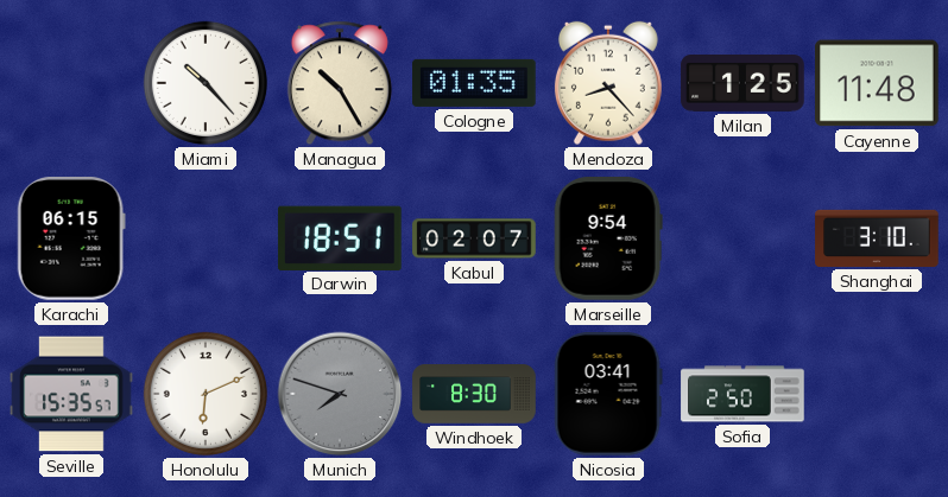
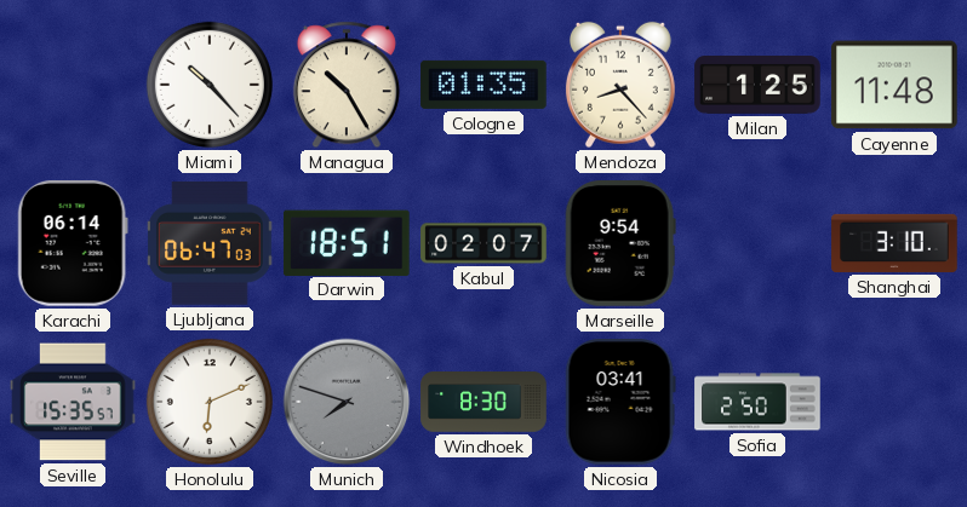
Karachi: 06:15 -> 06:14
Ljubljana: none -> 06:47
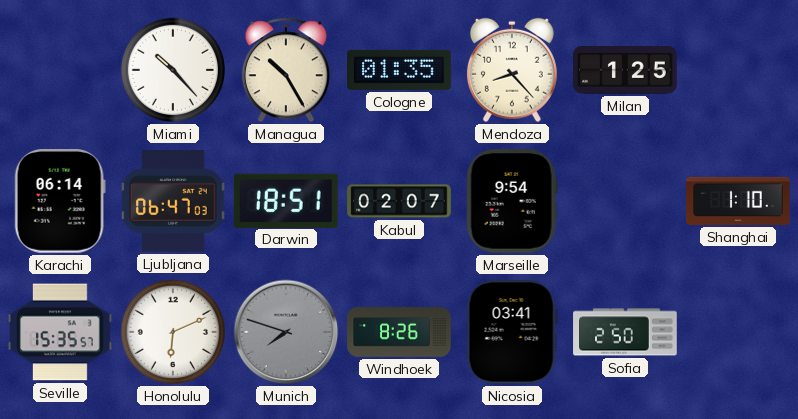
Cayenne: 11:48 -> none
Shanghai: 3:10 -> 1:10
Windhoek: 8:30 -> 8:26
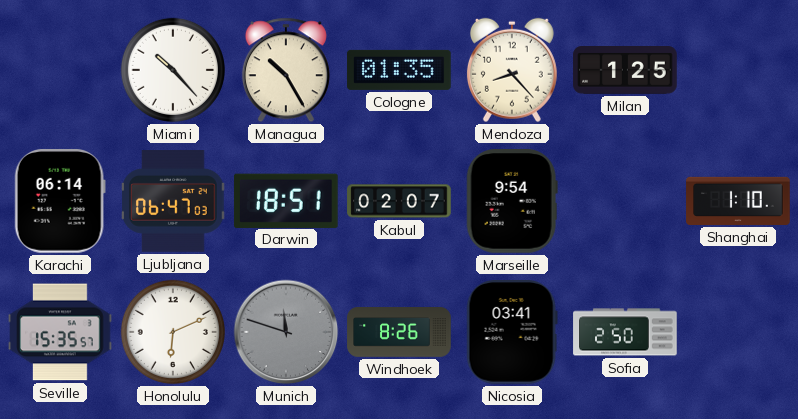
Munich: 7:48 -> 11:48
